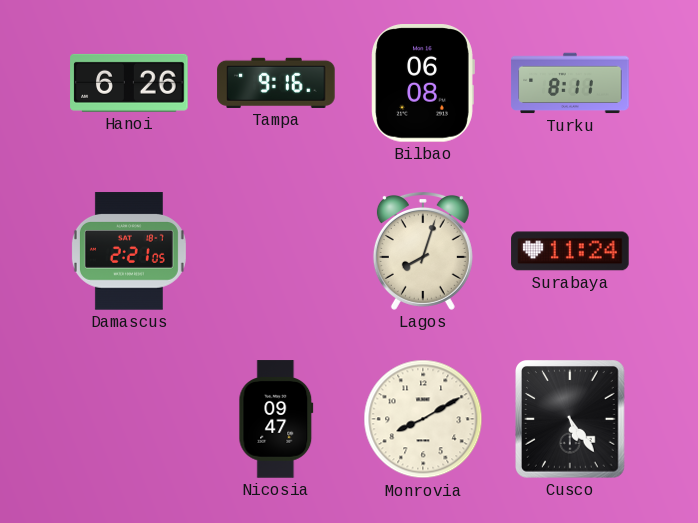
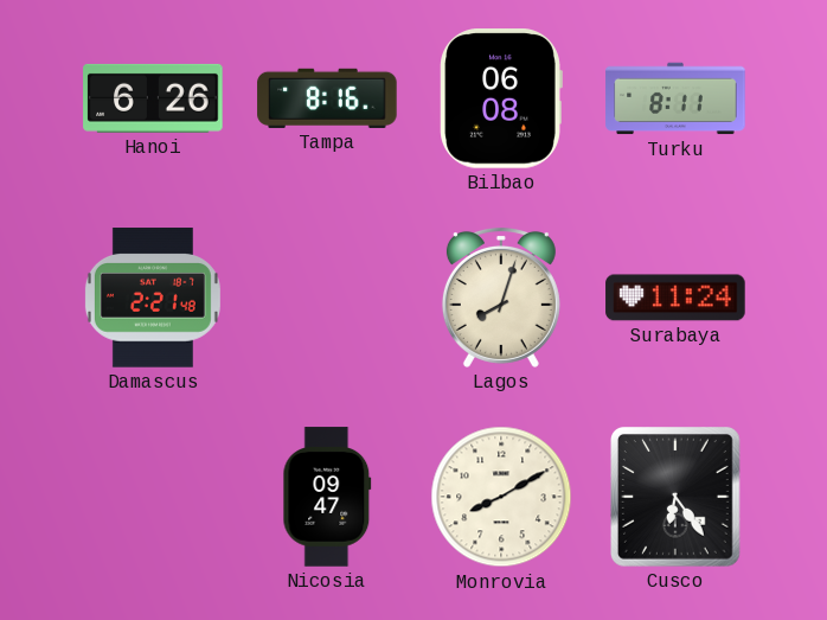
Tampa: 9:16 -> 8:16
Damascus: 2:21:05 -> 2:21:48
Cusco: 5:24 -> 6:24
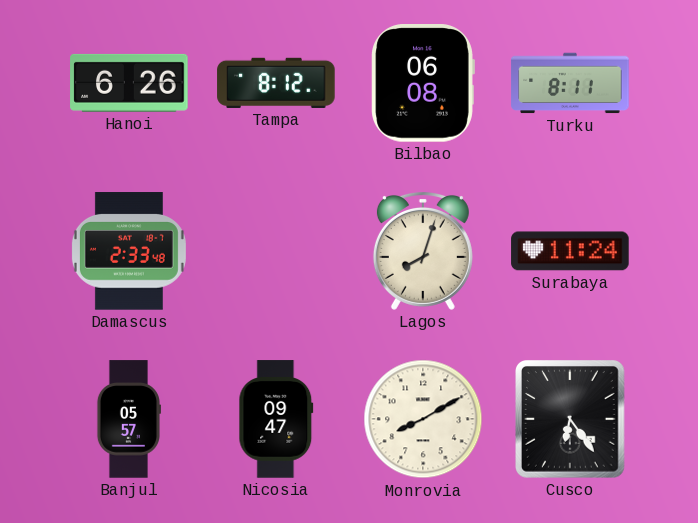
Tampa: 8:16 -> 8:12
Damascus: 2:21 -> 2:33
Banjul: none -> 05:57
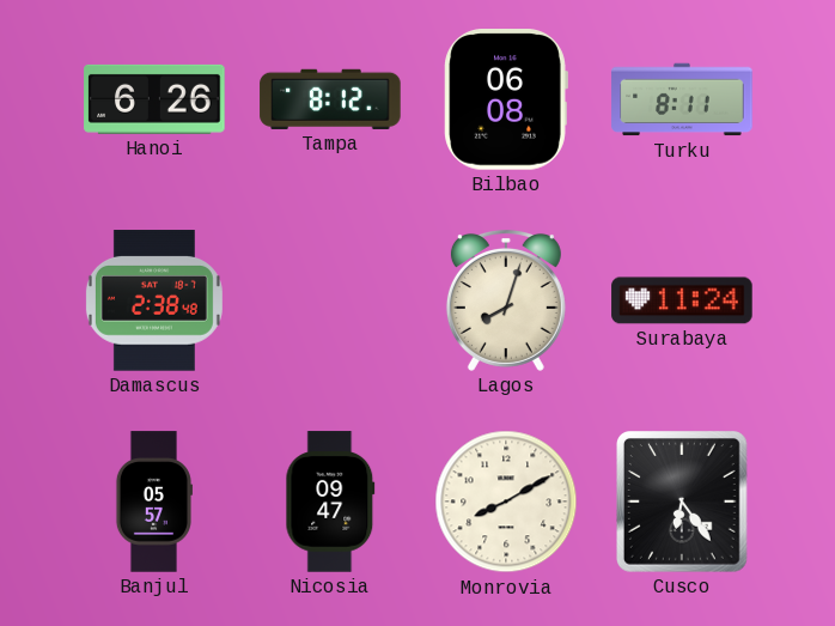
Damascus: 2:33 -> 2:38
